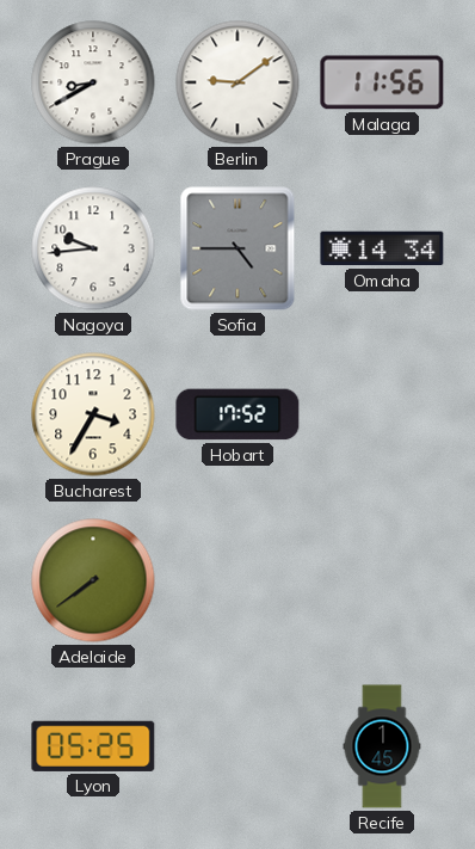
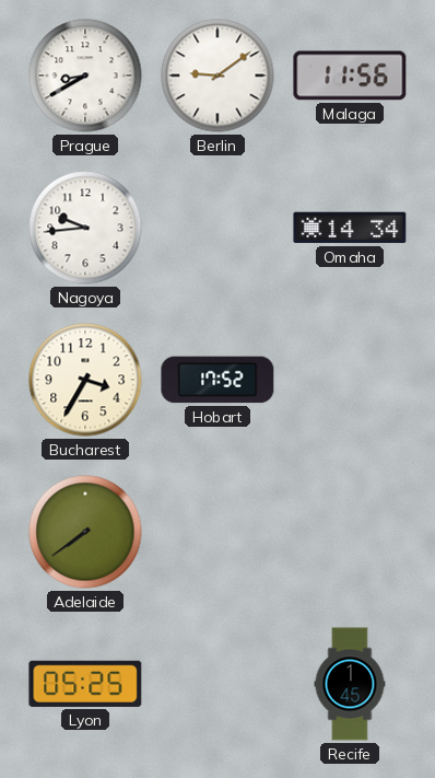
Sofia: 4:45 -> none
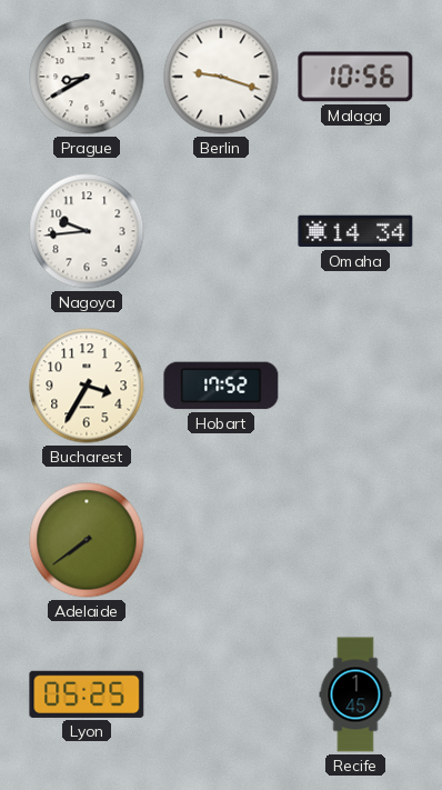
Berlin: 9:09 -> 9:18
Malaga: 11:56 -> 10:56
